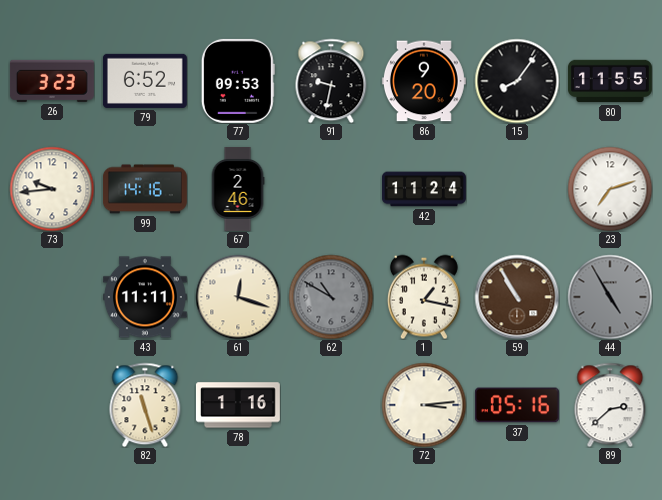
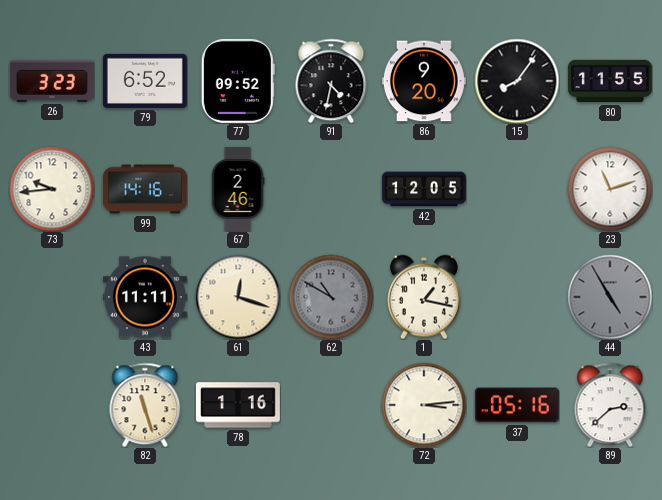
77: 09:53 -> 09:52
91: 9:32 -> 4:32
42: 11:24 -> 12:05
23: 7:12 -> 11:12
59: 10:55 -> none
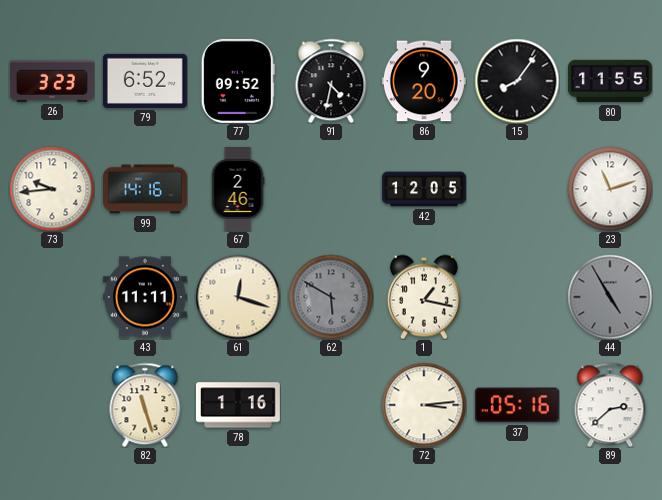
62: 10:50 -> 5:50
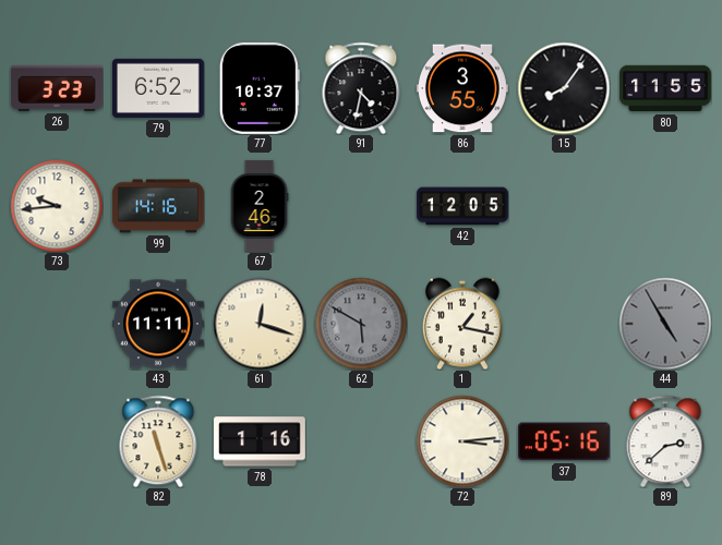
77: 09:52 -> 10:37
86: 9:20 -> 3:55
23: 11:12 -> none
